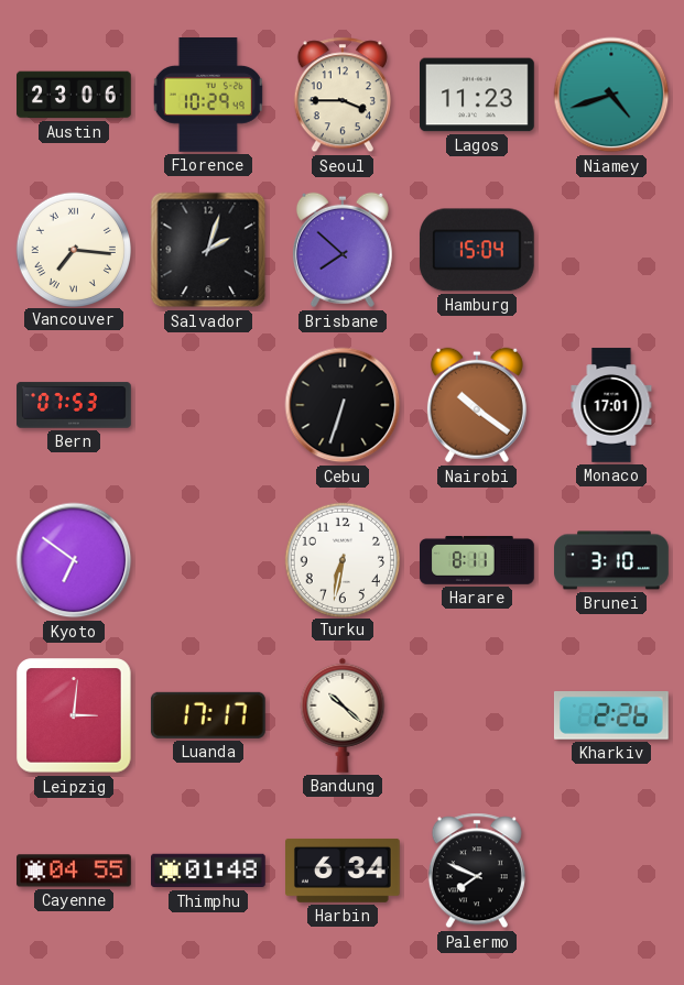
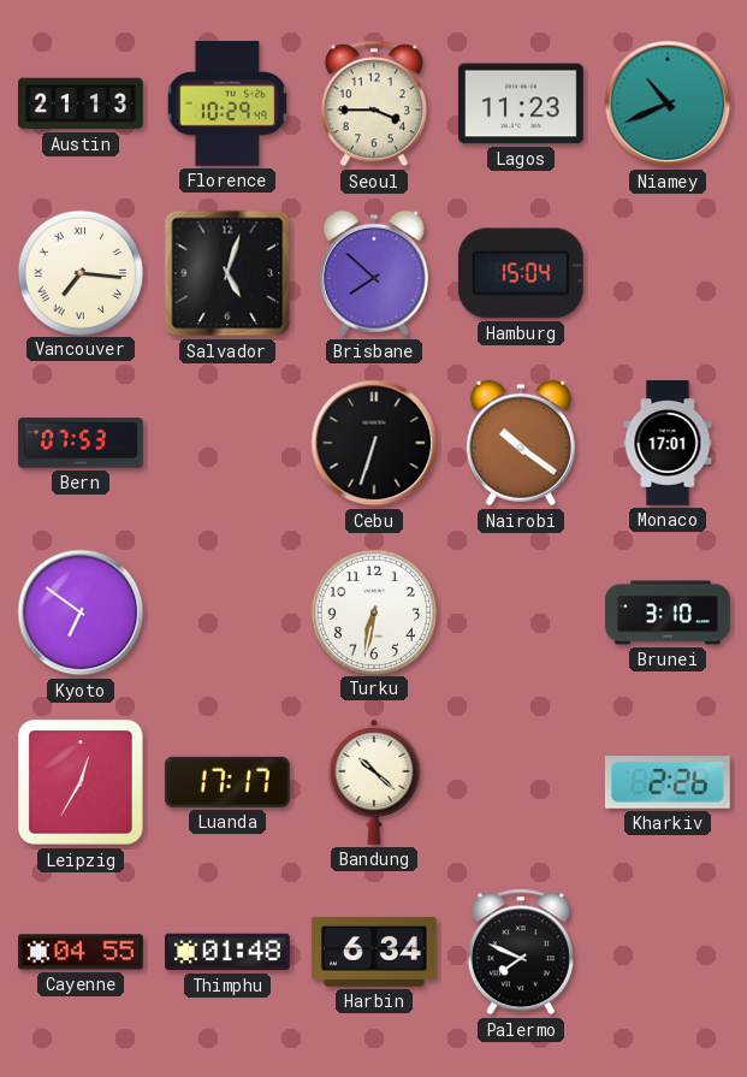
Austin: 23:06 -> 21:13
Niamey: 4:42 -> 10:41
Salvador: 2:03 -> 5:03
Harare: 8:11 -> none
Leipzig: 3:01 -> 12:35
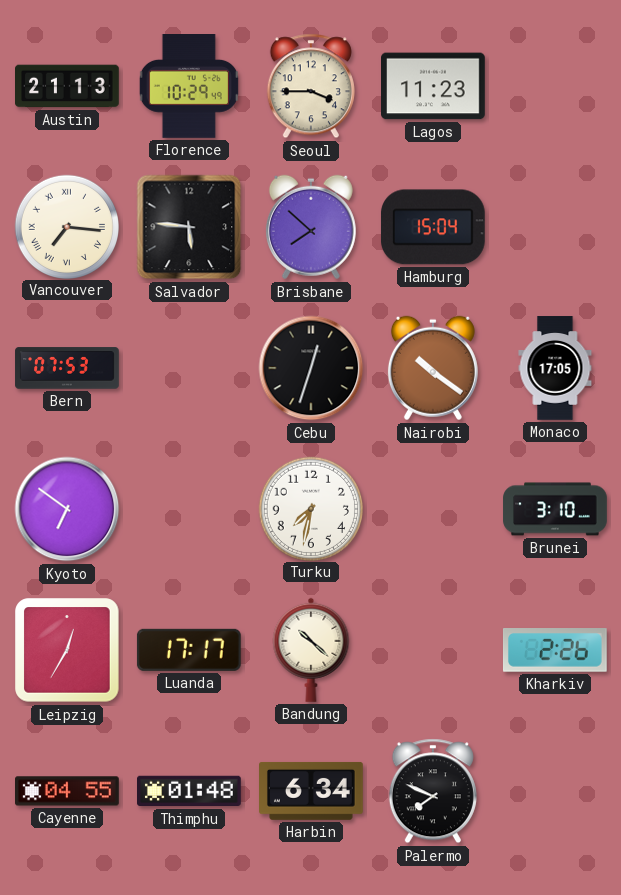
Niamey: 10:41 -> none
Salvador: 5:03 -> 5:46
Cebu: 6:33 -> 12:33
Monaco: 17:01 -> 17:05
Turku: 6:32 -> 7:32
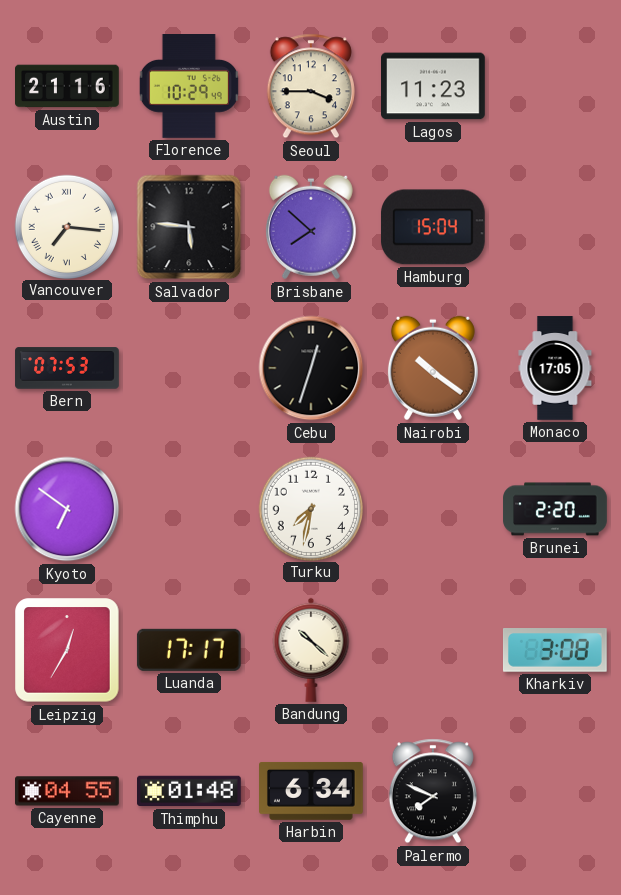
Austin: 21:13 -> 21:16
Brunei: 3:10 -> 2:20
Kharkiv: 2:26 -> 3:08
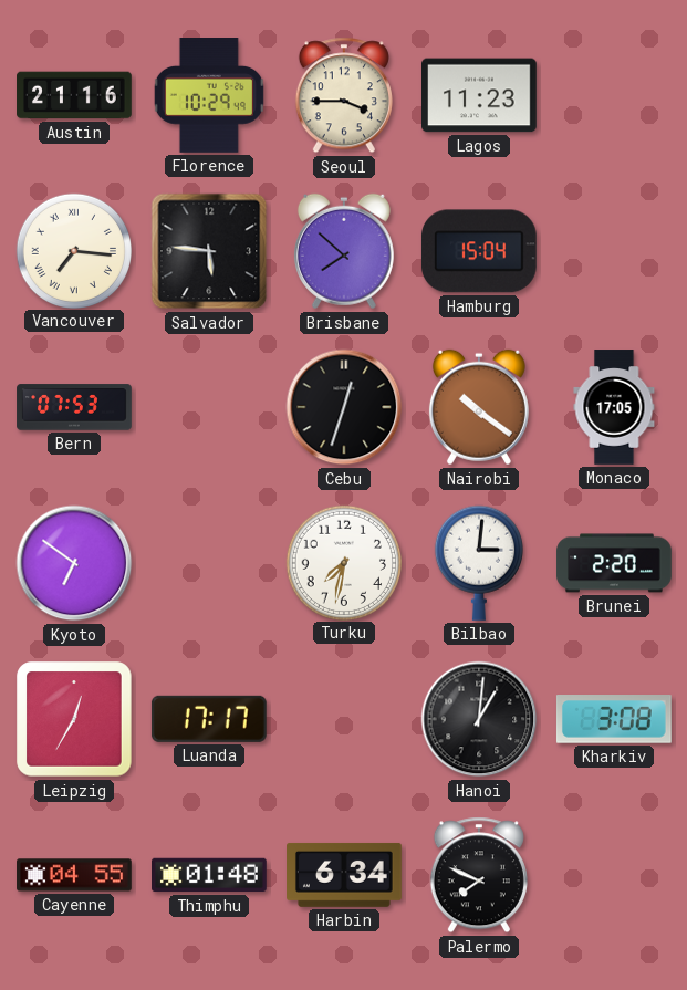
Bilbao: none -> 3:01
Bandung: 10:22 -> none
Hanoi: none -> 1:01
